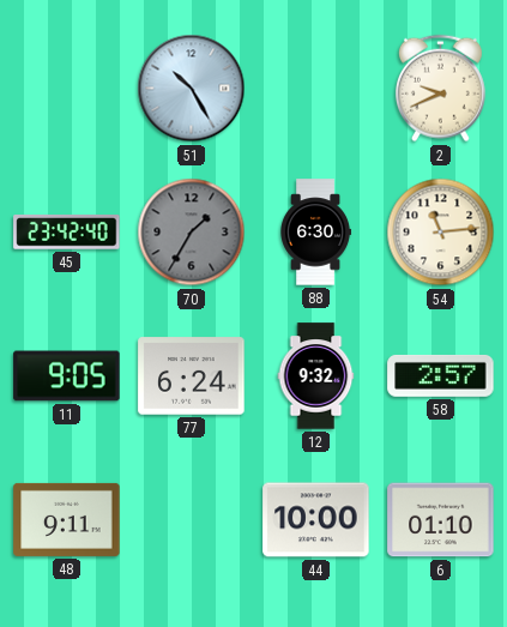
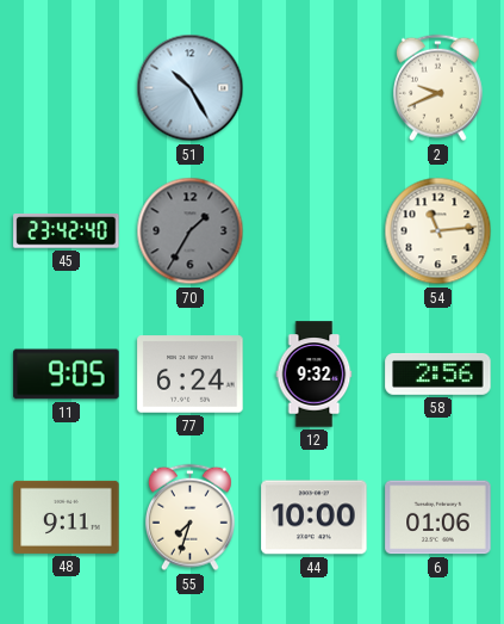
88: 6:30 -> none
58: 2:57 -> 2:56
55: none -> 7:33
6: 01:10 -> 01:06
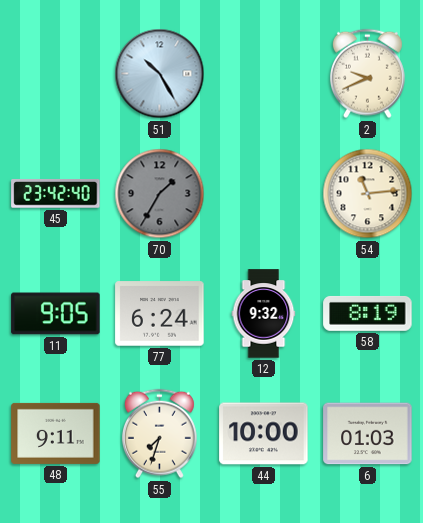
58: 2:56 -> 8:19
6: 01:06 -> 01:03
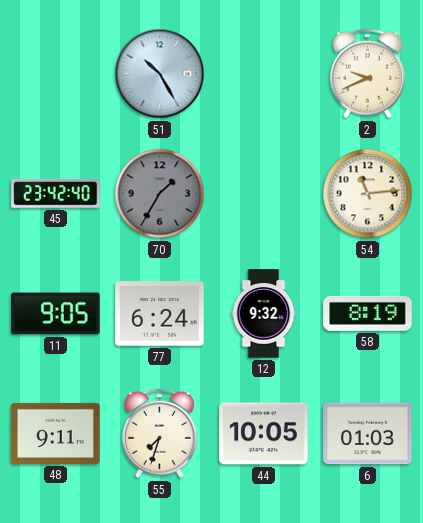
44: 10:00 -> 10:05
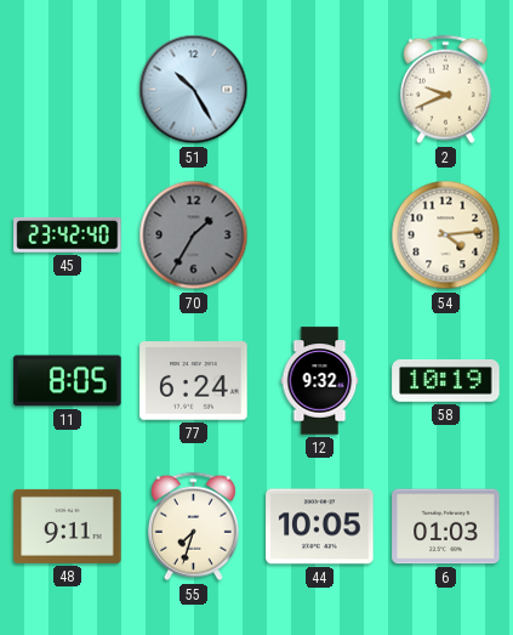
54: 11:14 -> 4:14
11: 9:05 -> 8:05
58: 8:19 -> 10:19
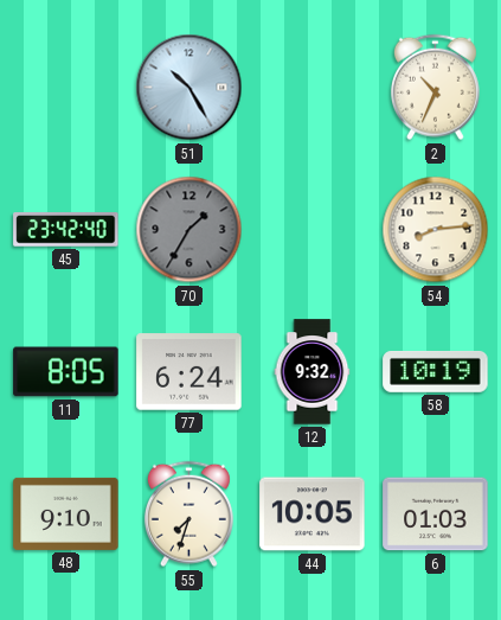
2: 9:41 -> 10:34
54: 4:14 -> 8:14
48: 9:11 -> 9:10
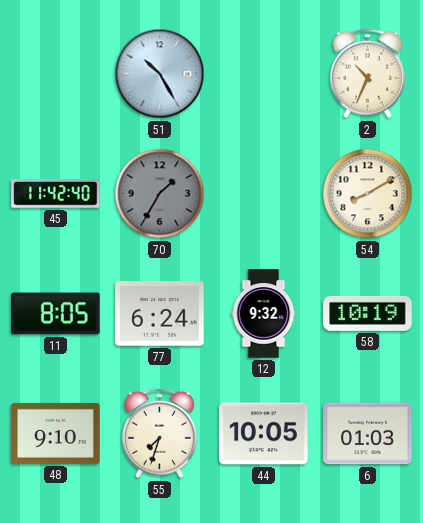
45: 23:42 -> 11:42
54: 8:14 -> 8:10
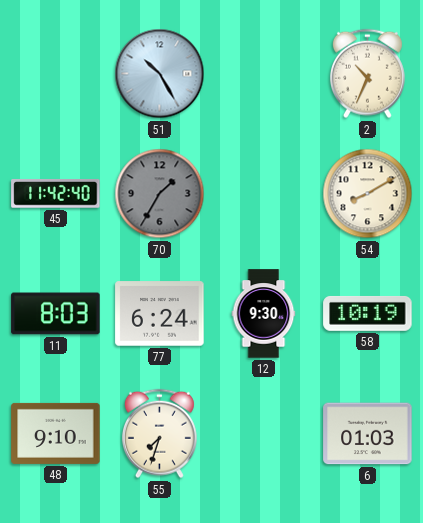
11: 8:05 -> 8:03
12: 9:32 -> 9:30
44: 10:05 -> none
